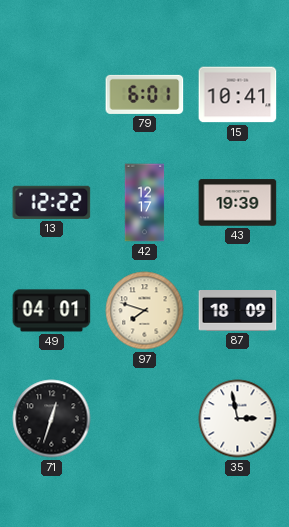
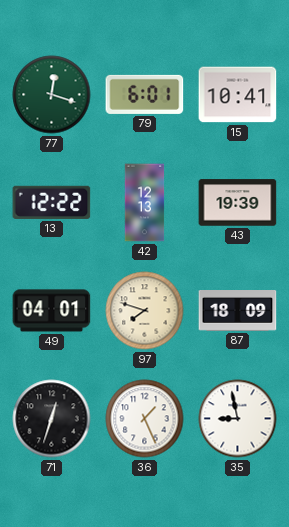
77: none -> 12:18
42: 12:17 -> 12:13
36: none -> 1:26
35: 2:58 -> 8:58
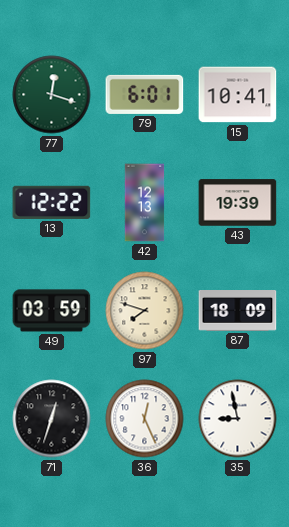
49: 04:01 -> 03:59
36: 1:26 -> 12:26
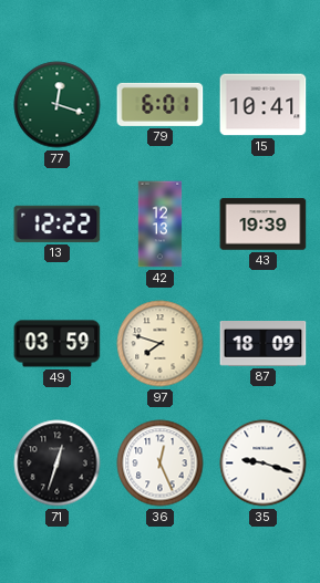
35: 8:58 -> 9:18
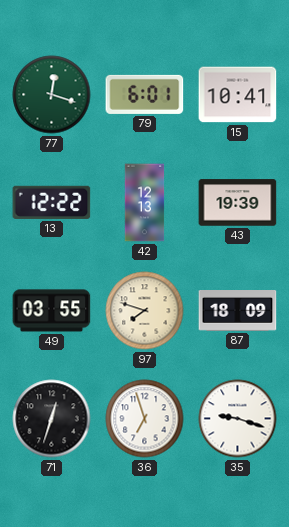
49: 03:59 -> 03:55
36: 12:26 -> 6:57
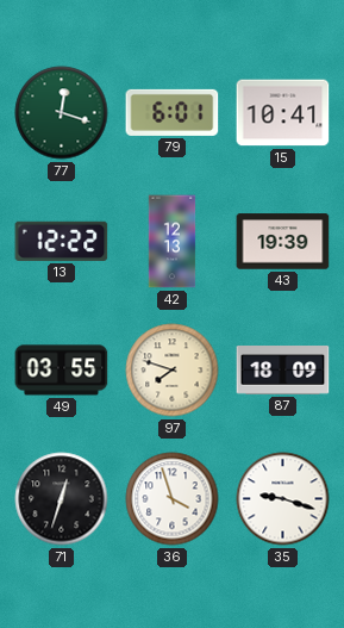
36: 6:57 -> 3:57
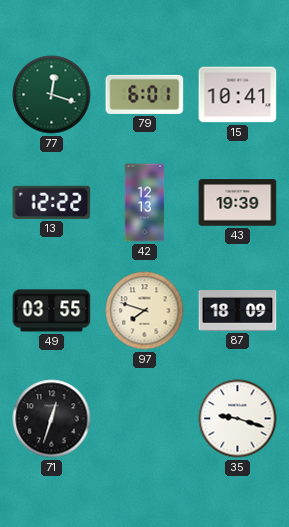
36: 3:57 -> none
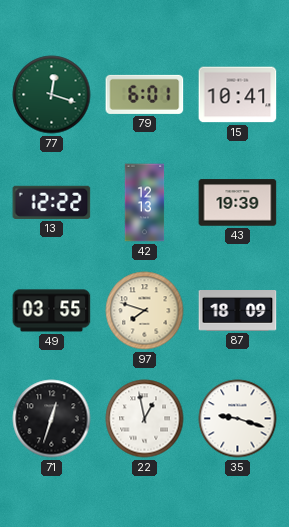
22: none -> 12:58
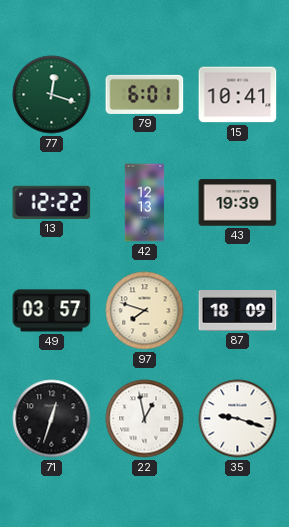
49: 03:55 -> 03:57
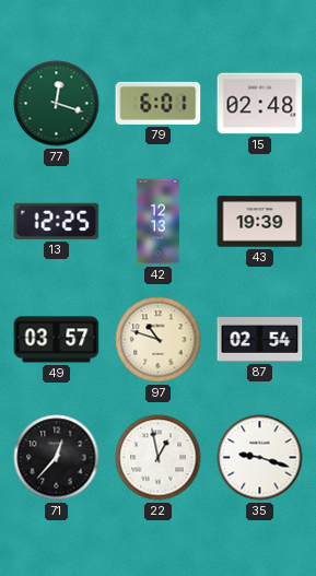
15: 10:41 -> 02:48
13: 12:22 -> 12:25
97: 7:48 -> 10:48
87: 18:09 -> 02:54
71: 12:33 -> 12:37
